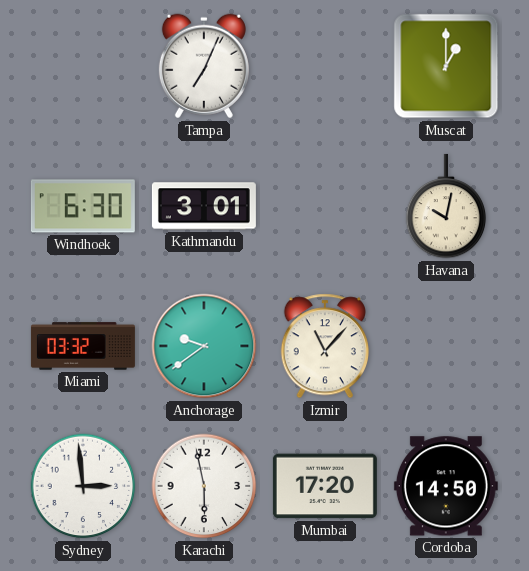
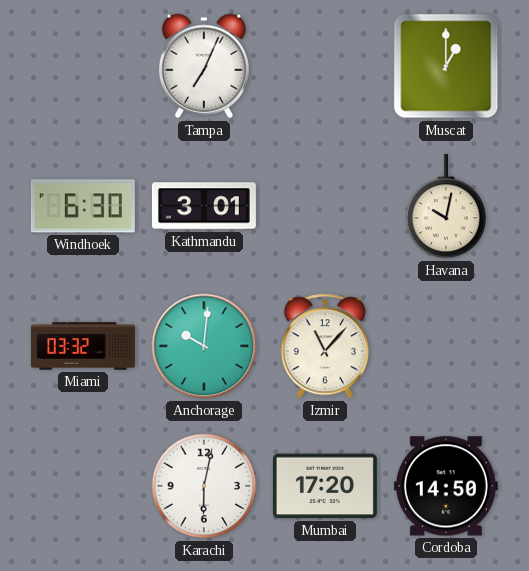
Anchorage: 9:39 -> 10:01
Sydney: 2:59 -> none
Karachi: 5:58 -> 6:02
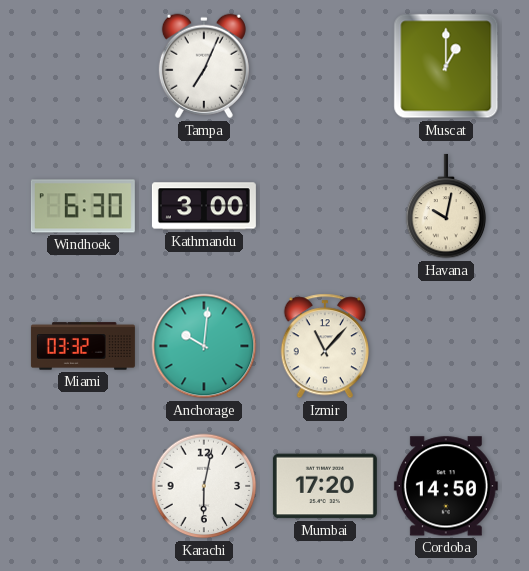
Kathmandu: 3:01 -> 3:00
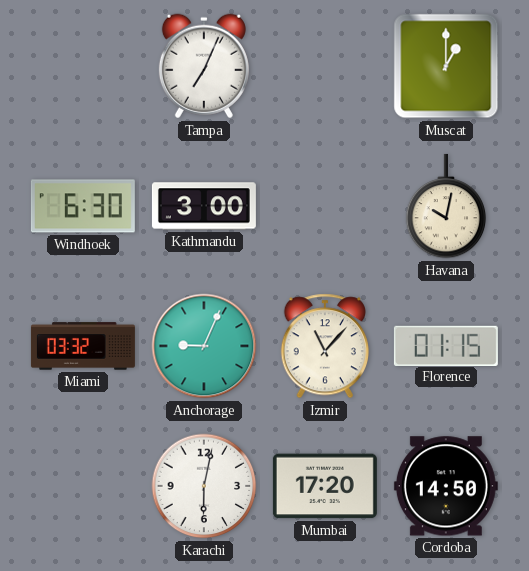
Anchorage: 10:01 -> 9:04
Florence: none -> 01:15
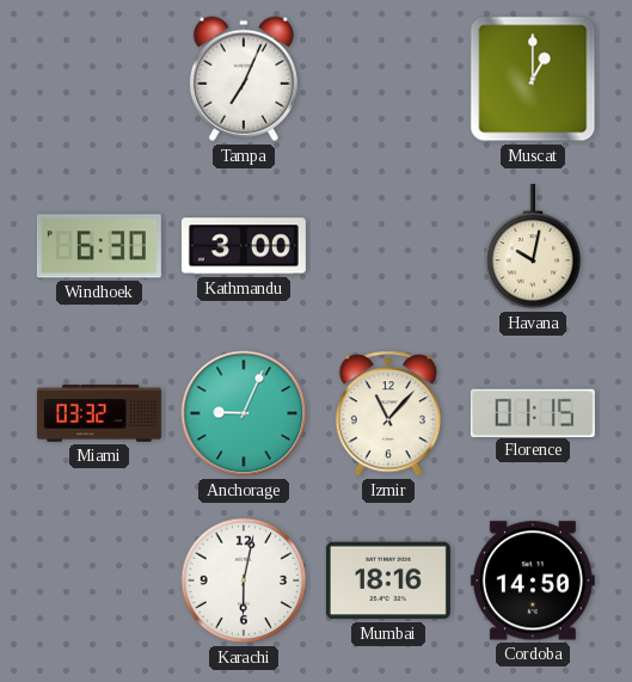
Mumbai: 17:20 -> 18:16
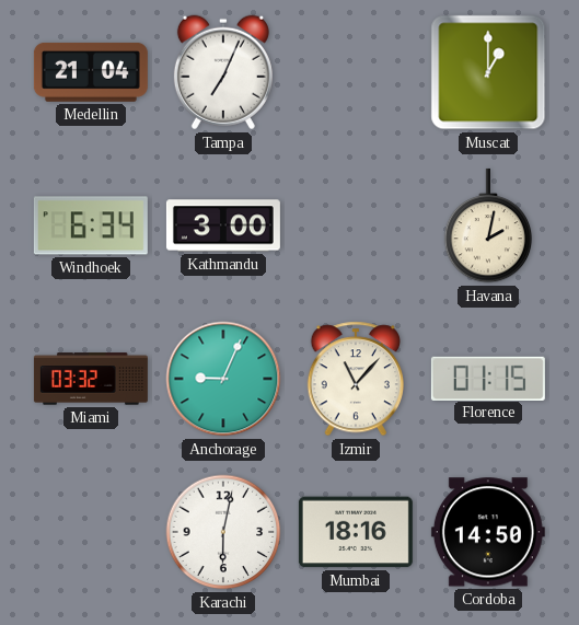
Medellin: none -> 21:04
Windhoek: 6:30 -> 6:34
Havana: 10:02 -> 2:02
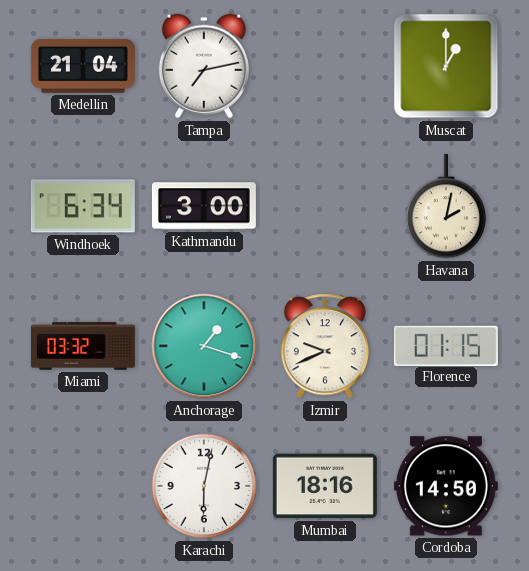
Tampa: 7:04 -> 7:13
Anchorage: 9:04 -> 1:18
Izmir: 11:07 -> 9:41
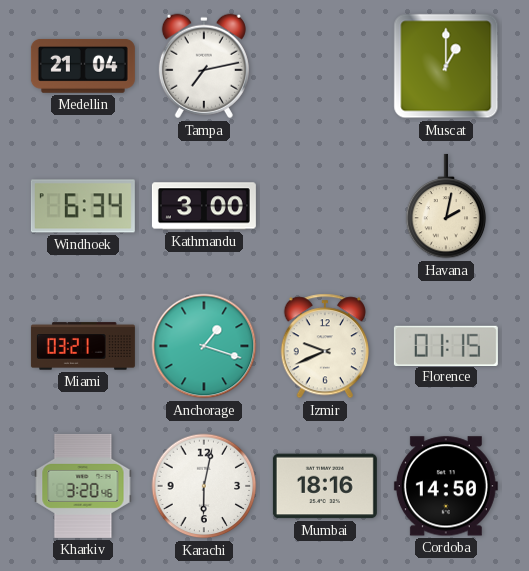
Miami: 03:32 -> 03:21
Kharkiv: none -> 3:20
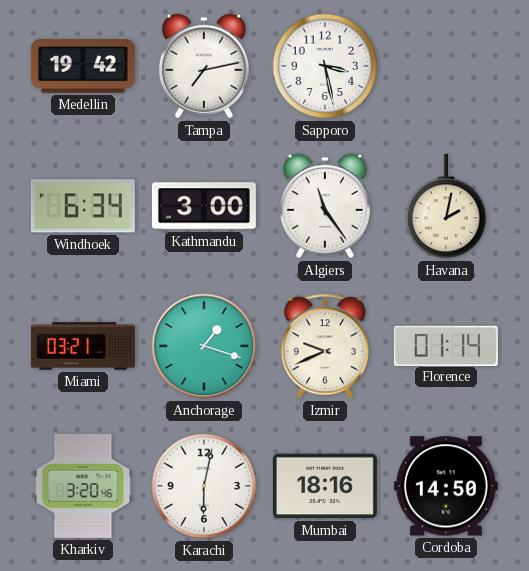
Medellin: 21:04 -> 19:42
Sapporo: none -> 3:28
Muscat: 1:00 -> none
Algiers: none -> 11:24
Florence: 01:15 -> 01:14
